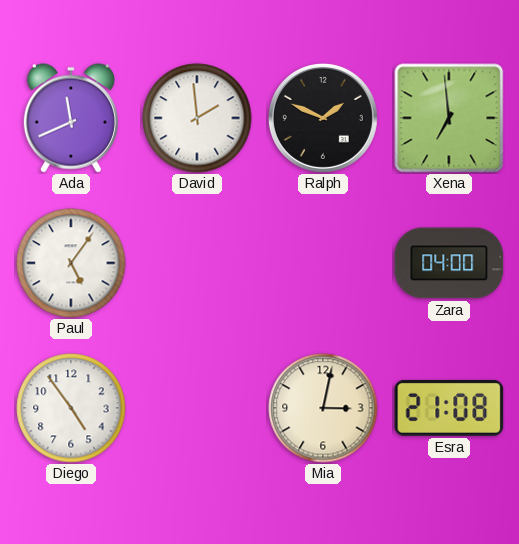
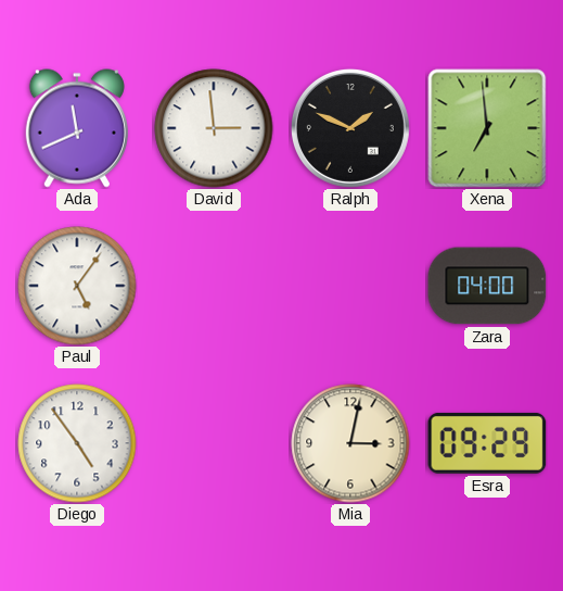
David: 1:59 -> 2:59
Esra: 21:08 -> 09:29
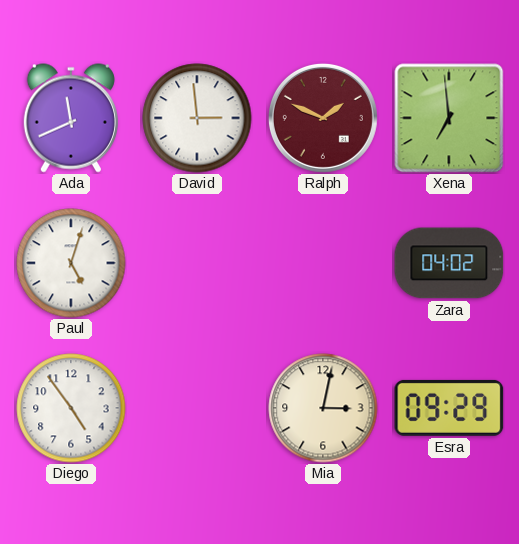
Ralph dial: black -> burgundy
Paul: 5:06 -> 5:03
Zara: 04:00 -> 04:02
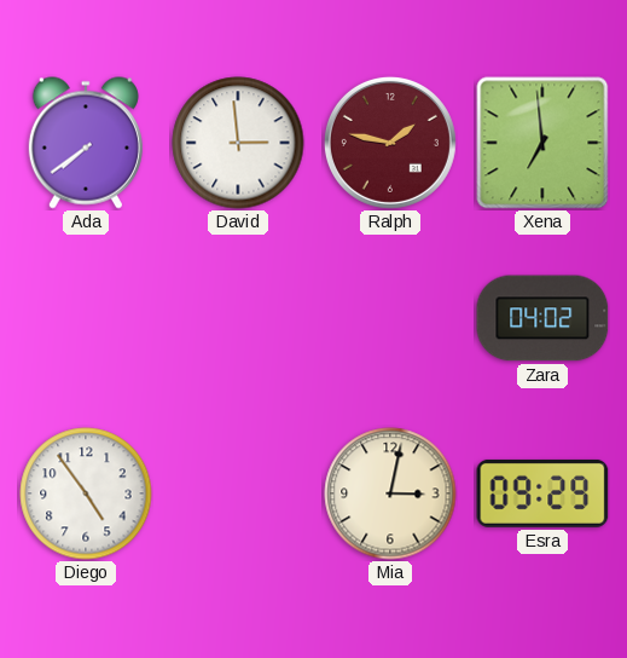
Ada: 11:41 -> 7:39
Ralph: 1:49 -> 1:47
Paul: 5:03 -> none
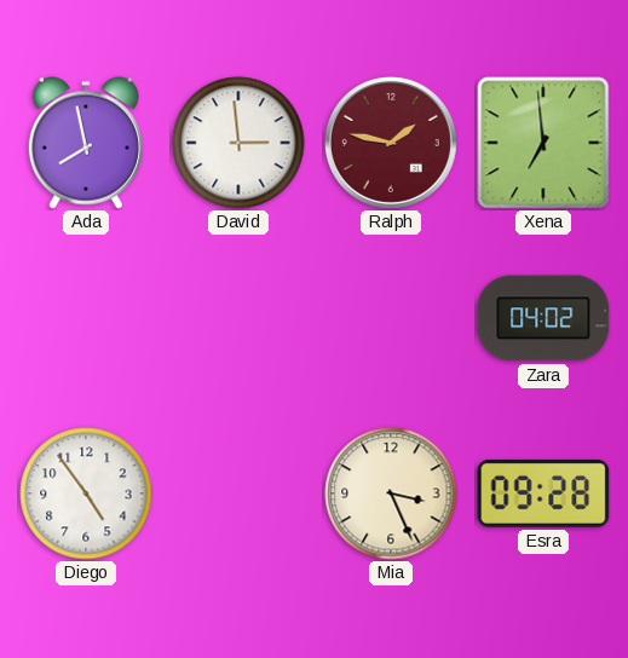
Ada: 7:39 -> 7:58
Mia: 3:02 -> 3:26
Esra: 09:29 -> 09:28
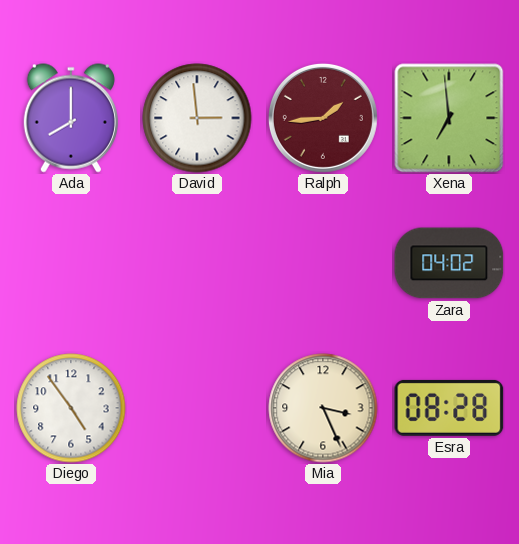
Ada: 7:58 -> 8:00
Ralph: 1:47 -> 1:44
Esra: 09:28 -> 08:28
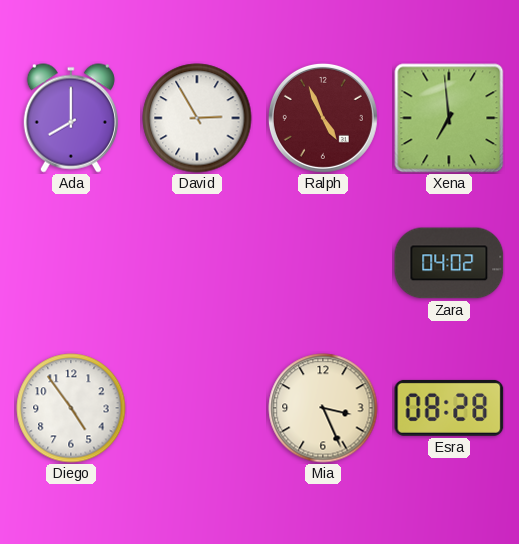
David: 2:59 -> 2:55
Ralph: 1:44 -> 4:56
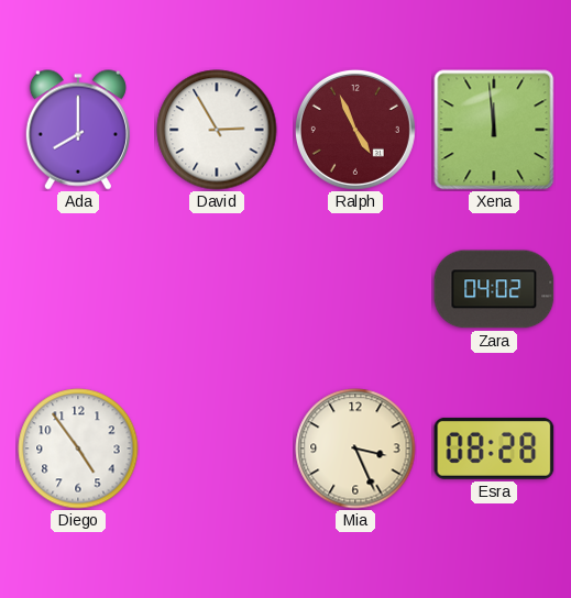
Xena: 6:59 -> 11:59
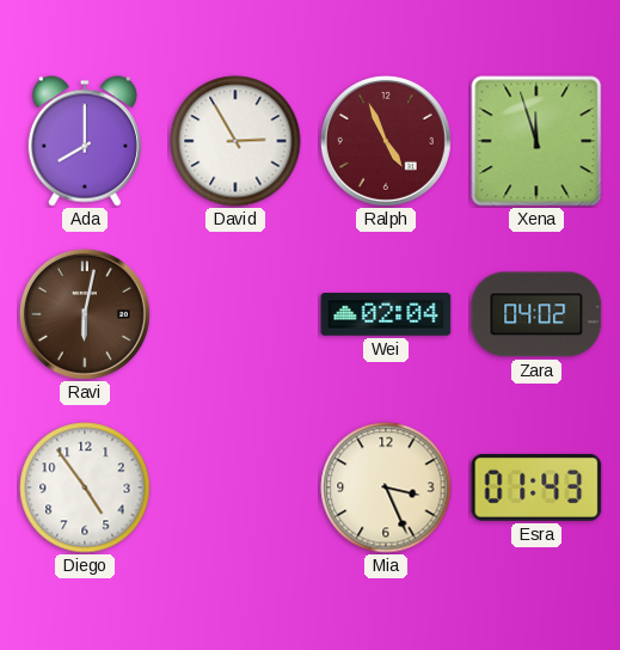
Xena: 11:59 -> 11:57
Ravi: none -> 6:02
Wei: none -> 02:04
Esra: 08:28 -> 01:43
